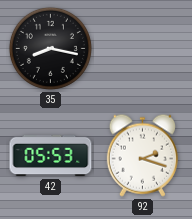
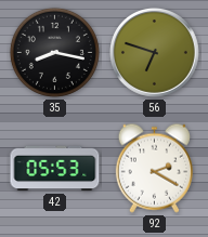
56: none -> 6:48
92: 2:18 -> 2:20
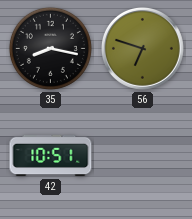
42: 05:53 -> 10:51
92: 2:20 -> none
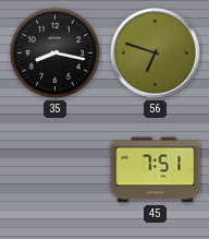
42: 10:51 -> none
45: none -> 7:51
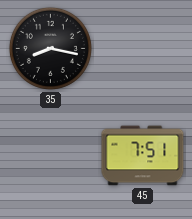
56: 6:48 -> none
